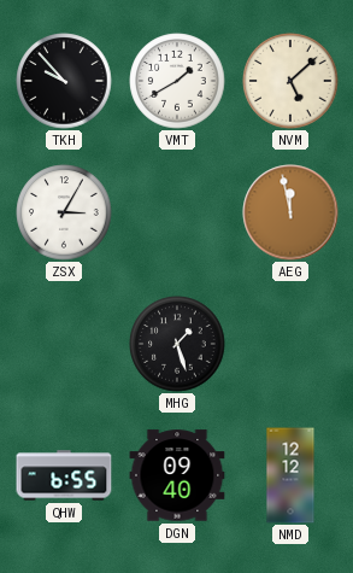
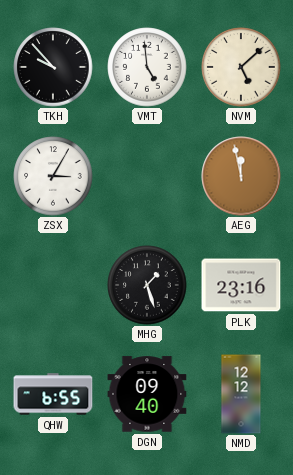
VMT: 1:40 -> 4:59
PLK: none -> 23:16
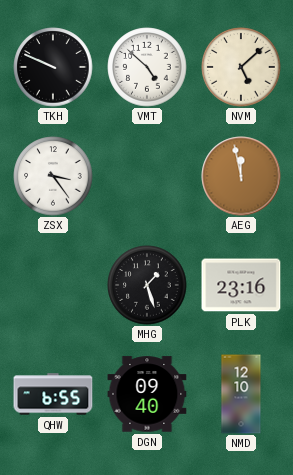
TKH: 9:53 -> 9:49
VMT: 4:59 -> 4:52
ZSX: 3:05 -> 3:24
NMD: 12:12 -> 12:10
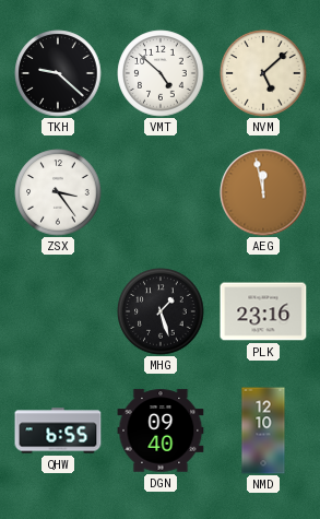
TKH: 9:49 -> 9:22
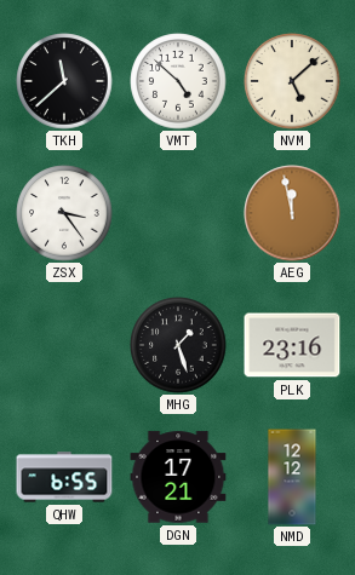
TKH: 9:22 -> 11:38
DGN: 09:40 -> 17:21
NMD: 12:10 -> 12:12
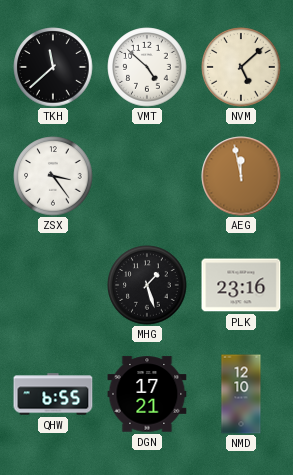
NMD: 12:12 -> 12:10
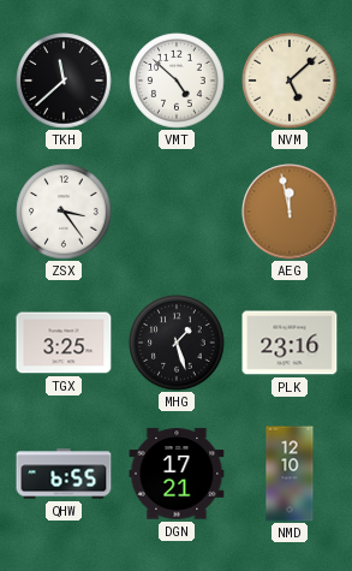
TGX: none -> 3:25
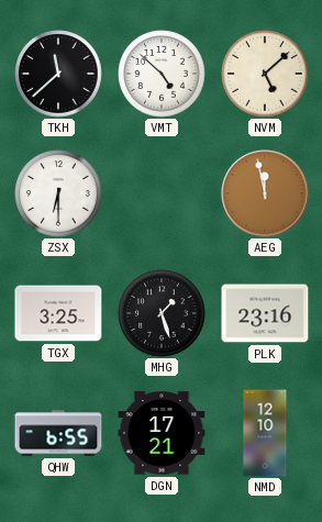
ZSX: 3:24 -> 6:30
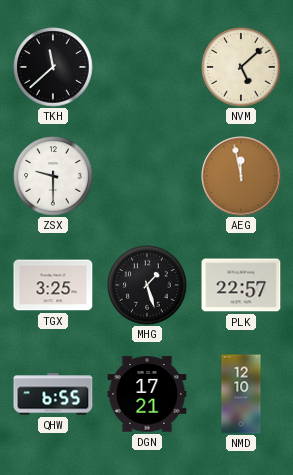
VMT: 4:52 -> none
ZSX: 6:30 -> 9:30
PLK: 23:16 -> 22:57
